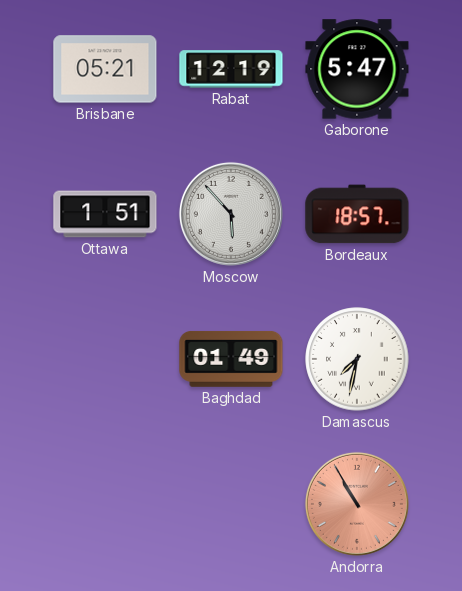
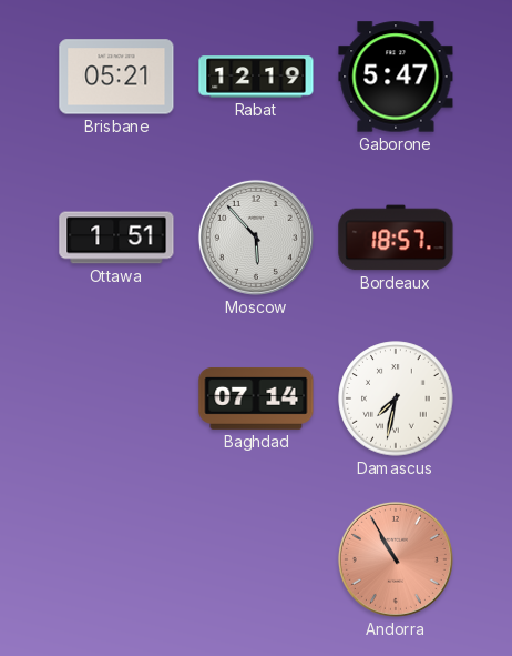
Baghdad: 01:49 -> 07:14
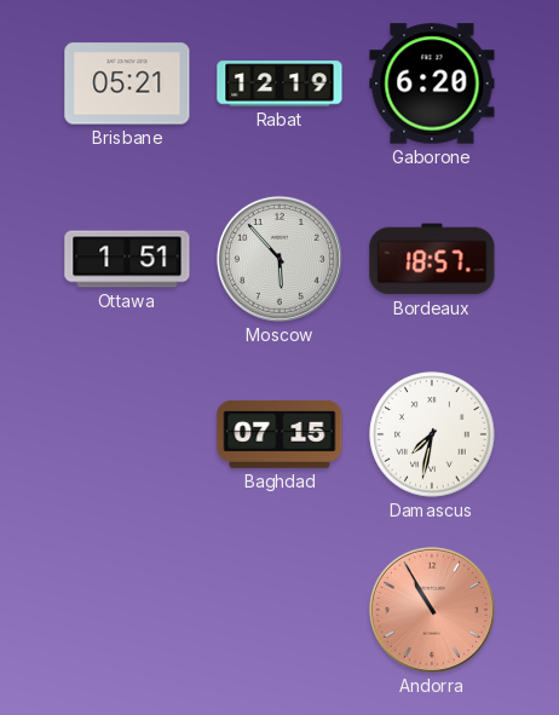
Gaborone: 5:47 -> 6:20
Baghdad: 07:14 -> 07:15
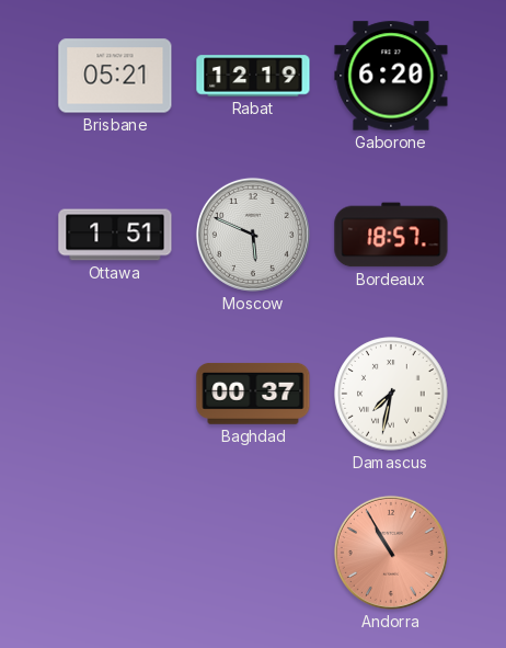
Moscow: 5:53 -> 5:49
Baghdad: 07:15 -> 00:37
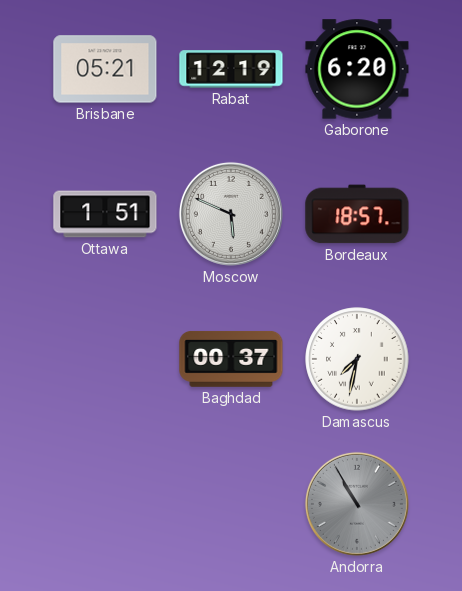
Andorra dial: salmon -> grey
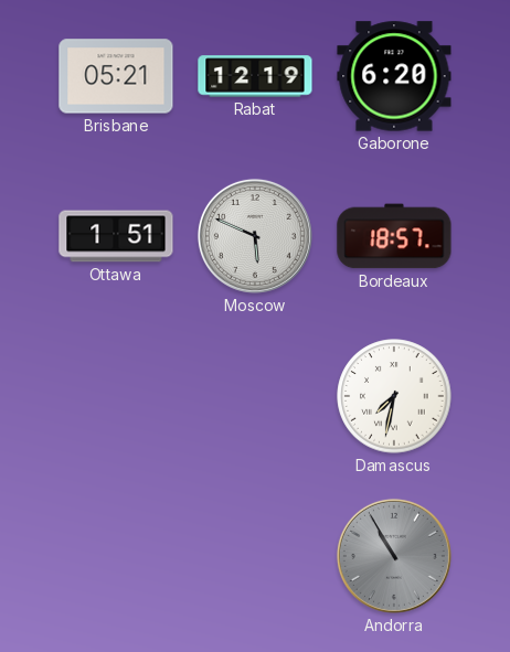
Baghdad: 00:37 -> none
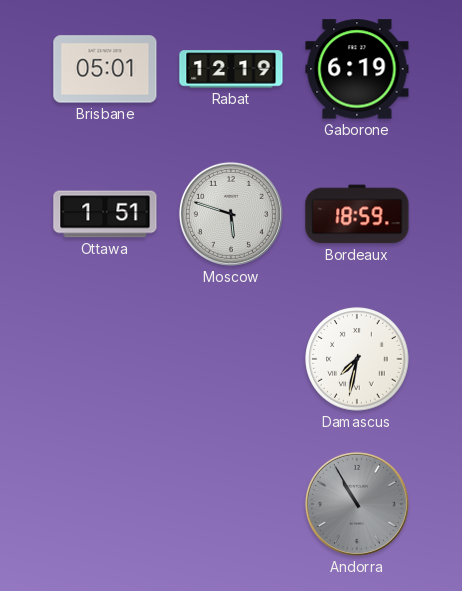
Brisbane: 05:21 -> 05:01
Gaborone: 6:20 -> 6:19
Moscow: 5:49 -> 5:48
Bordeaux: 18:57 -> 18:59
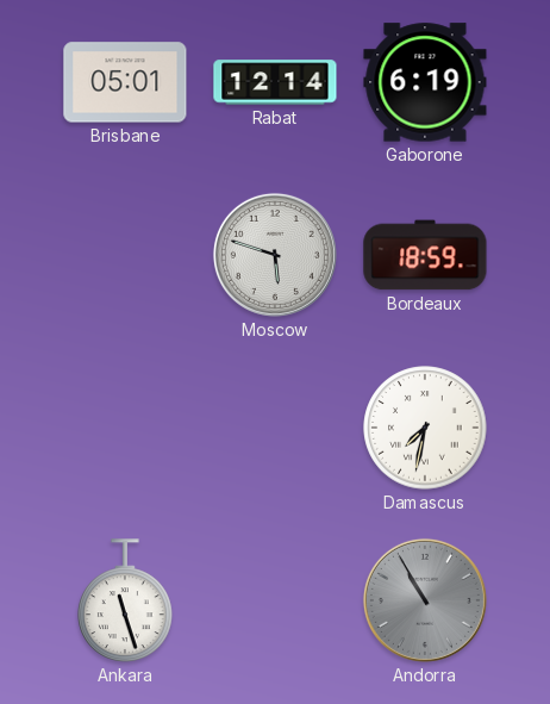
Rabat: 12:19 -> 12:14
Ottawa: 1:51 -> none
Ankara: none -> 11:27
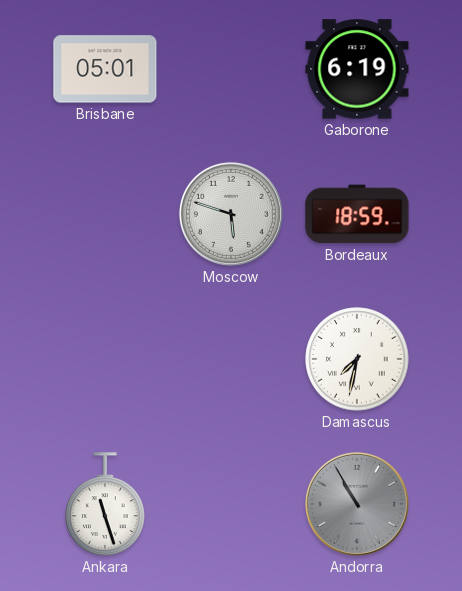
Rabat: 12:14 -> none
